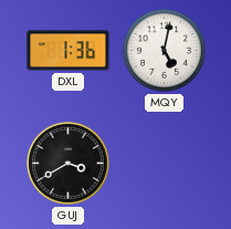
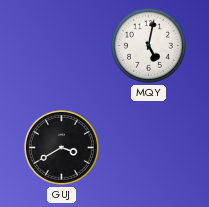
DXL: 1:36 -> none
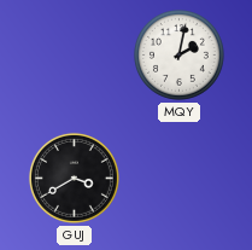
MQY: 5:02 -> 2:02
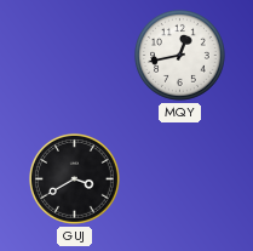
MQY: 2:02 -> 12:43
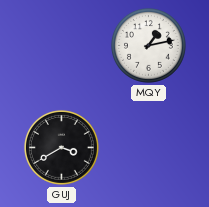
MQY: 12:43 -> 1:13
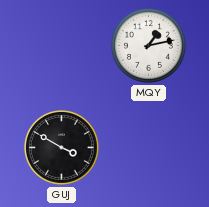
GUJ: 3:40 -> 3:50
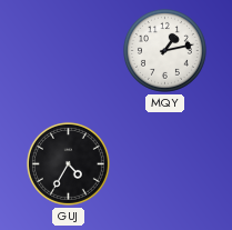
GUJ: 3:50 -> 4:35
